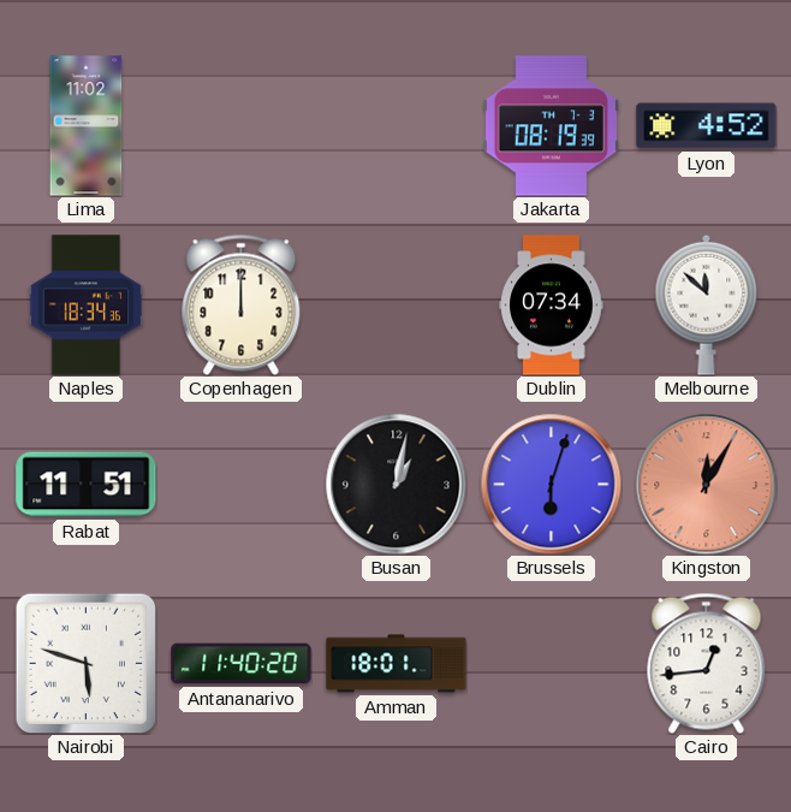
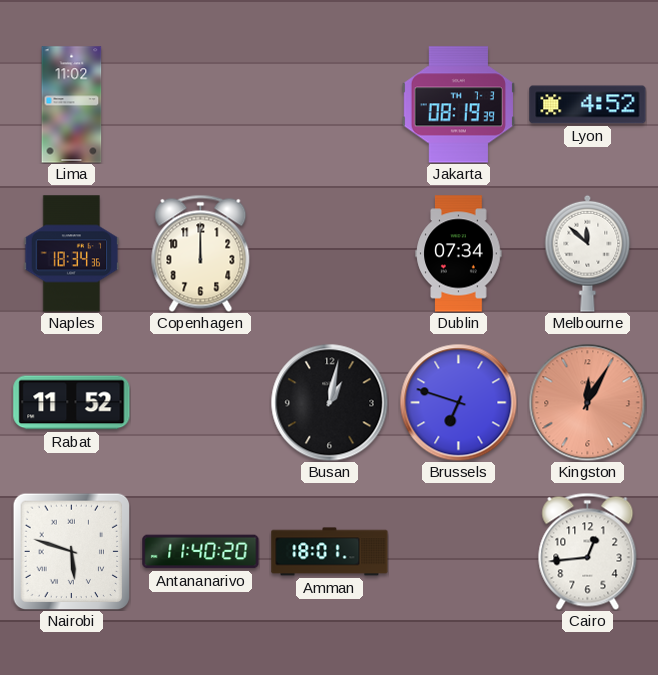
Rabat: 11:51 -> 11:52
Brussels: 6:03 -> 6:48
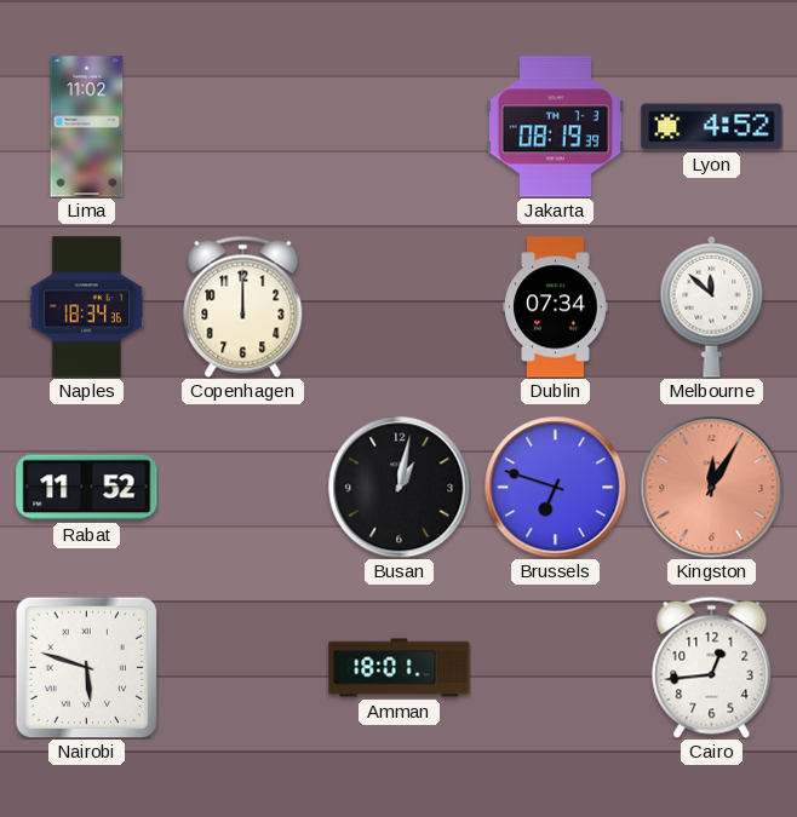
Antananarivo: 11:40 -> none
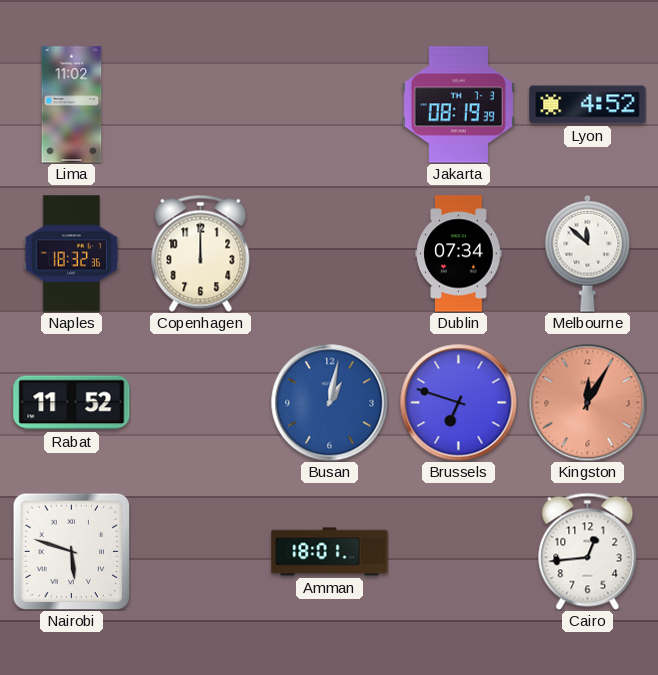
Naples: 18:34 -> 18:32
Busan dial: black -> blue
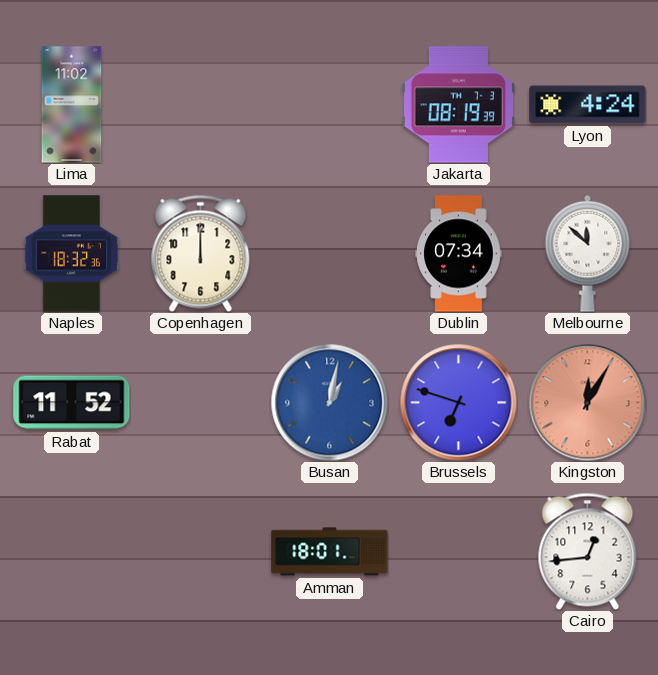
Lyon: 4:52 -> 4:24
Nairobi: 5:48 -> none
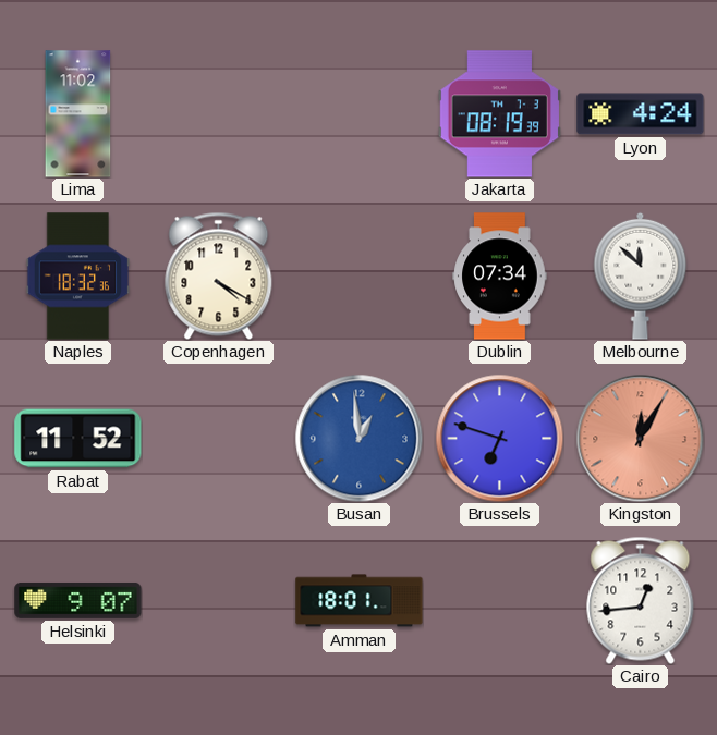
Copenhagen: 12:00 -> 4:20
Busan: 1:02 -> 12:59
Helsinki: none -> 9:07
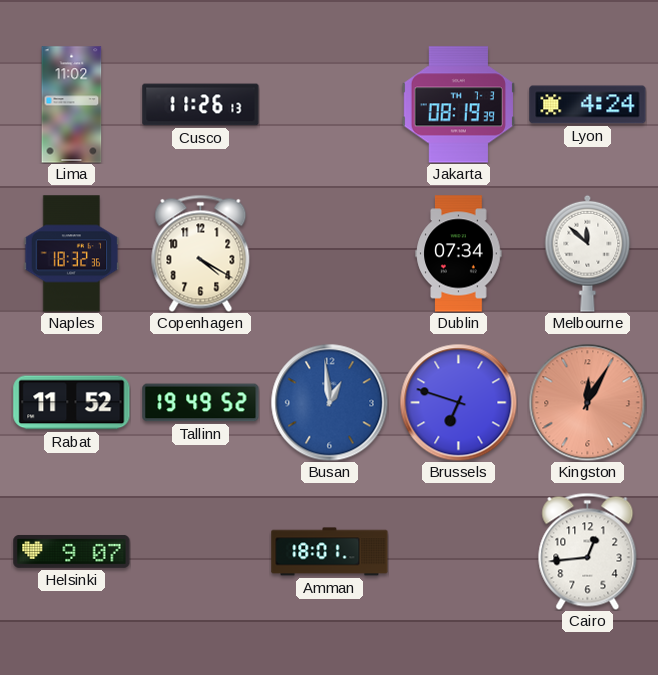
Cusco: none -> 11:26
Tallinn: none -> 19:49
